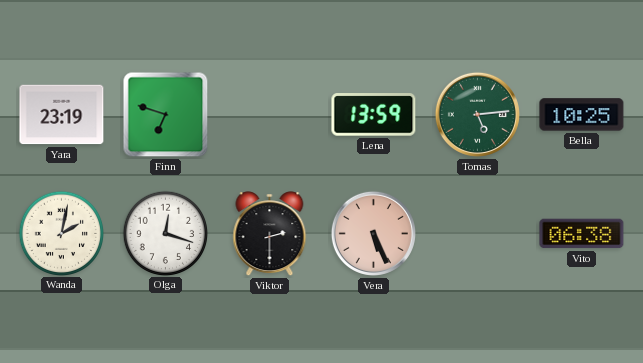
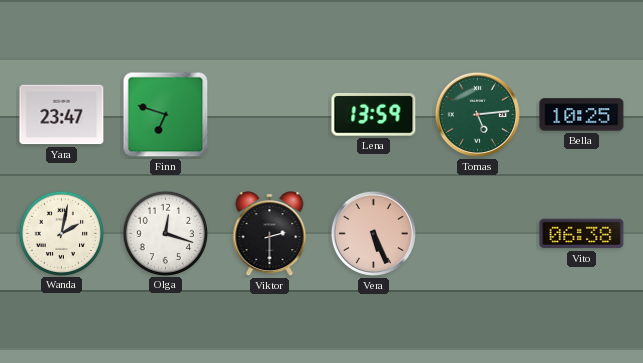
Yara: 23:19 -> 23:47
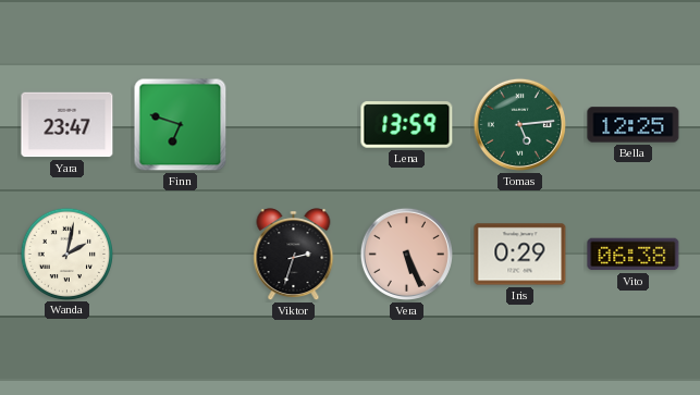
Bella: 10:25 -> 12:25
Olga: 12:18 -> none
Viktor: 2:30 -> 2:33
Iris: none -> 0:29
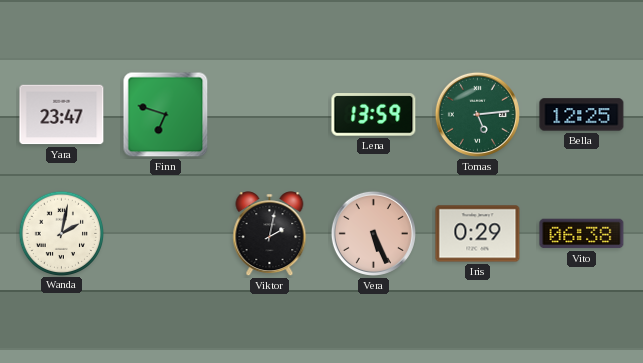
Viktor: 2:33 -> 2:02
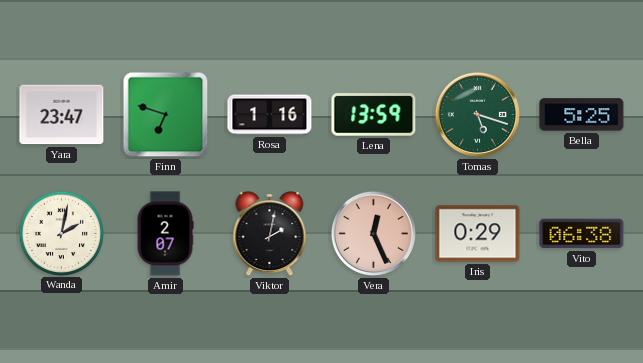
Rosa: none -> 1:16
Tomas: 5:14 -> 5:18
Bella: 12:25 -> 5:25
Amir: none -> 2:07
Vera: 5:26 -> 12:26
